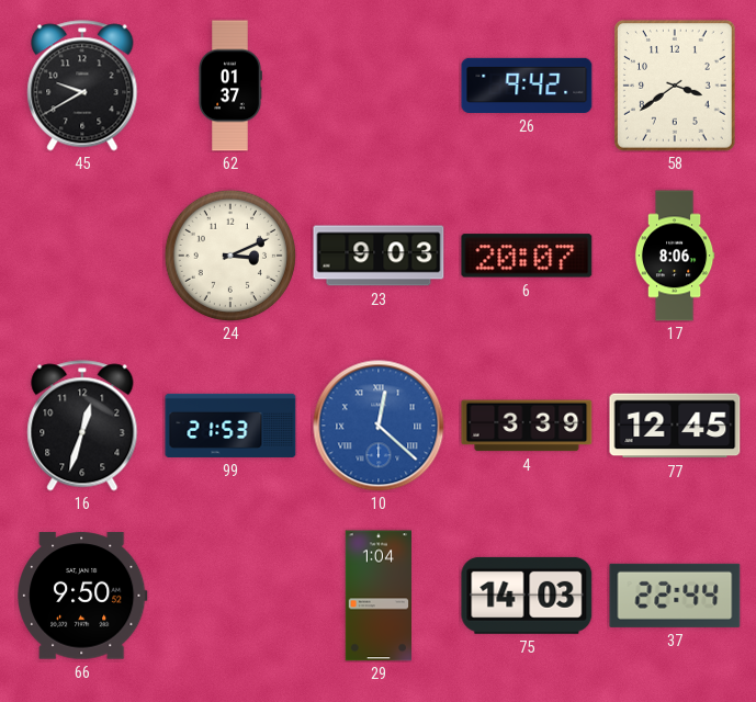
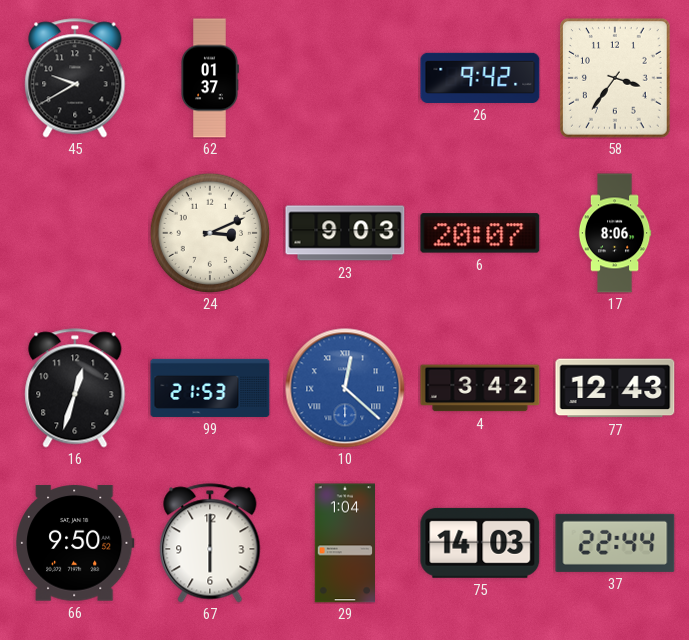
58: 3:39 -> 3:36
4: 3:39 -> 3:42
77: 12:45 -> 12:43
67: none -> 6:00
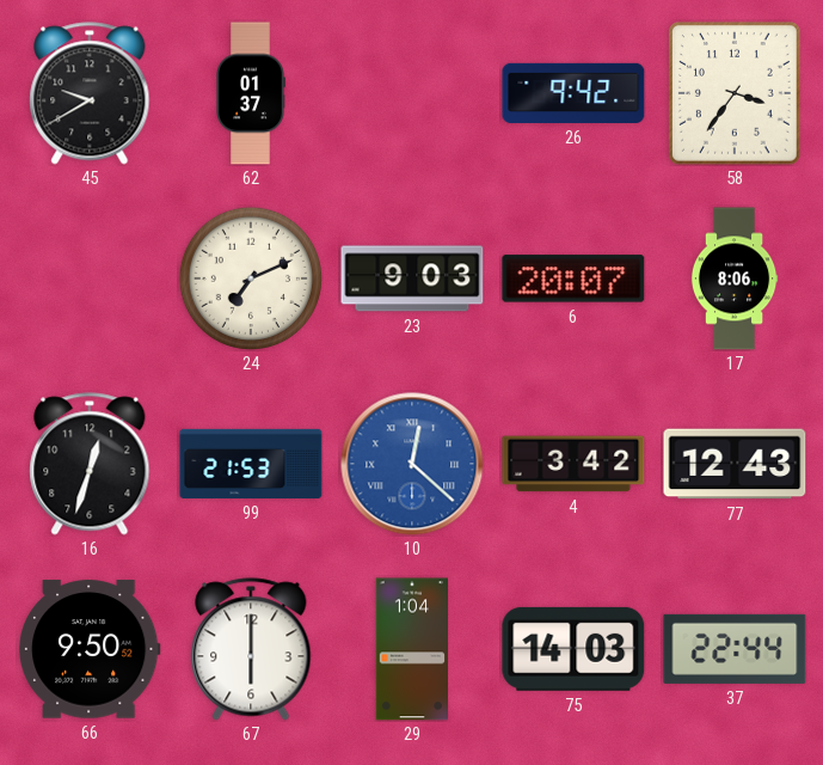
24: 3:11 -> 7:11
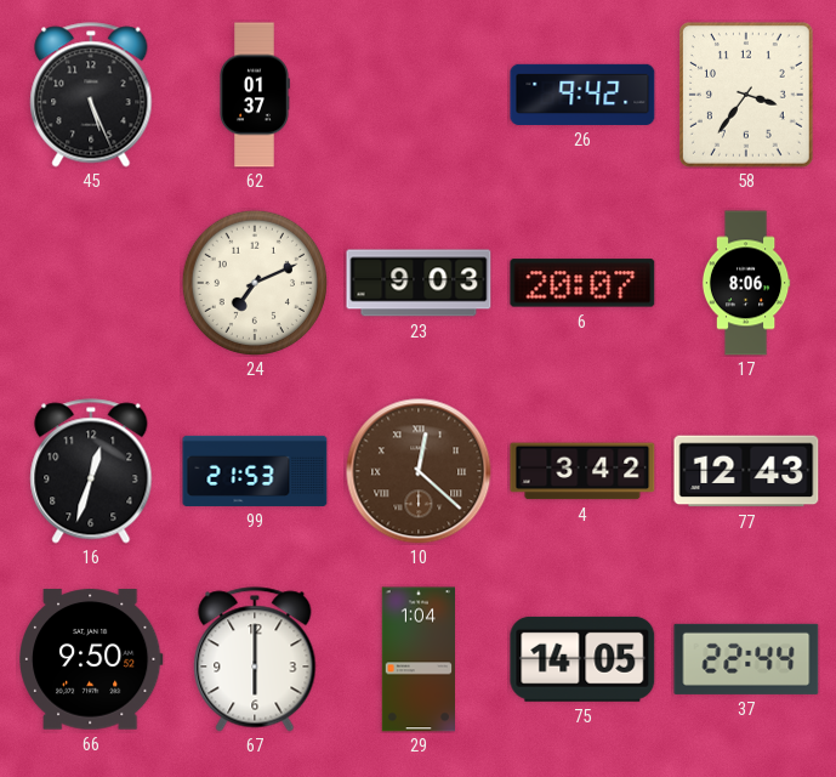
45: 9:40 -> 5:26
10 dial: blue -> brown
75: 14:03 -> 14:05
